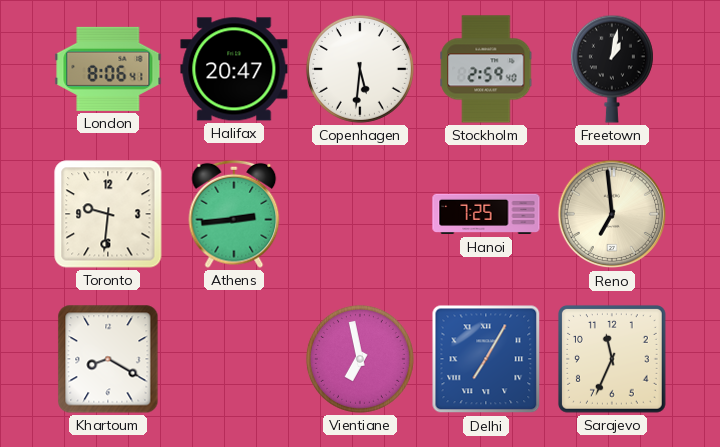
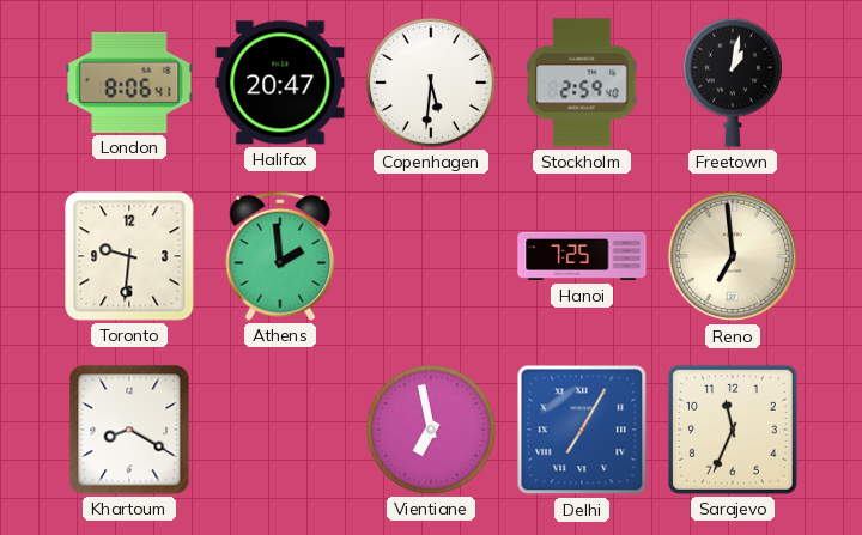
Athens: 2:44 -> 1:59
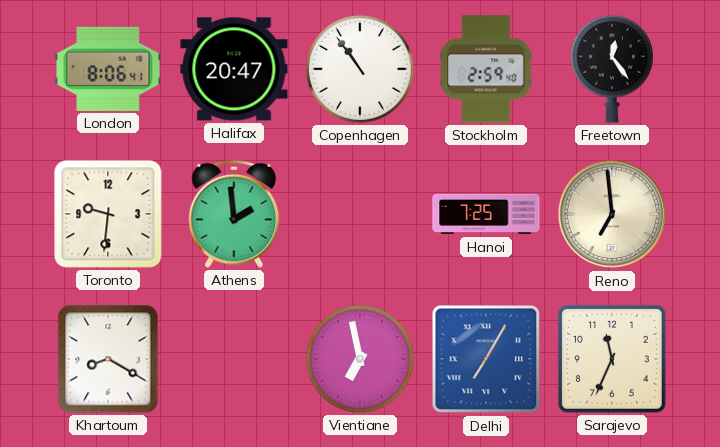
Copenhagen: 5:31 -> 10:54
Freetown: 1:02 -> 12:24
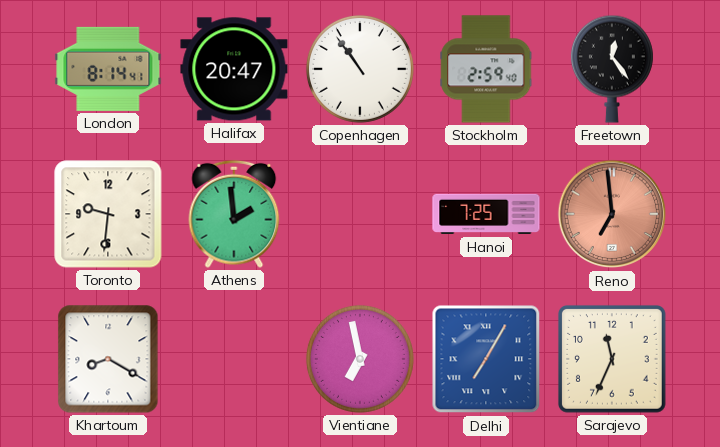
London: 8:06 -> 8:14
Reno dial: cream -> salmon
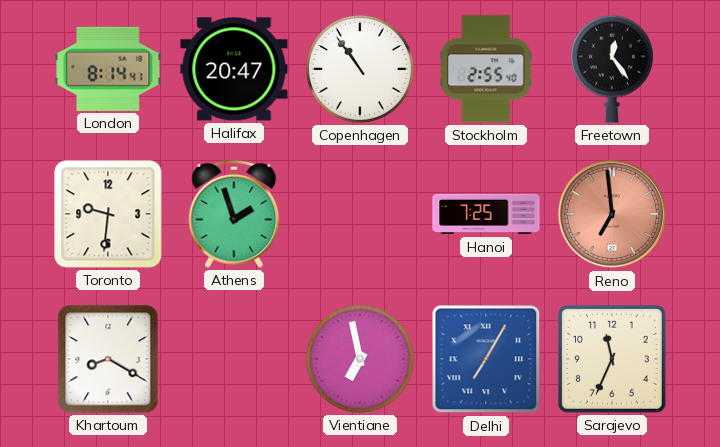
Stockholm: 2:59 -> 2:55
Athens: 1:59 -> 1:57
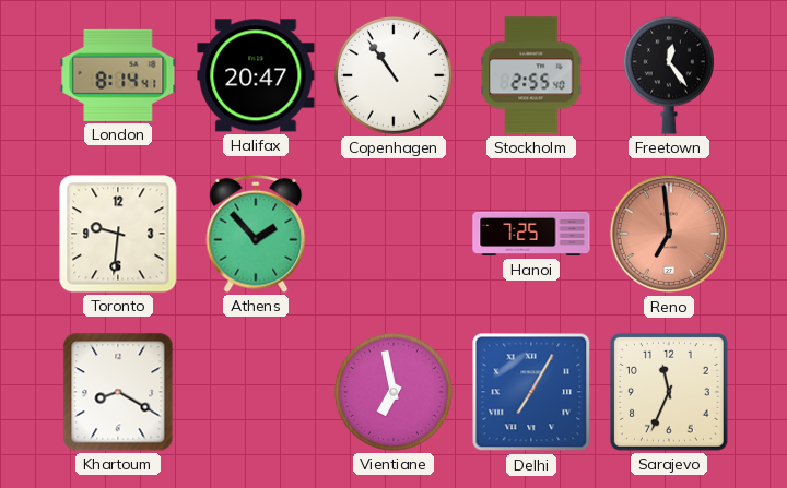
Athens: 1:57 -> 1:53
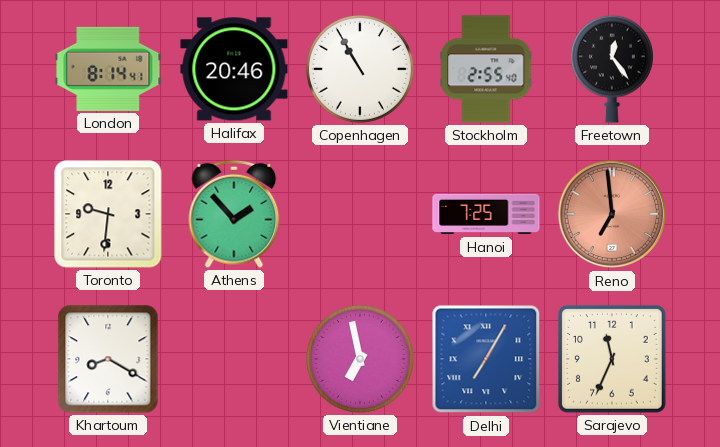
Halifax: 20:47 -> 20:46
Copenhagen: 10:54 -> 10:55
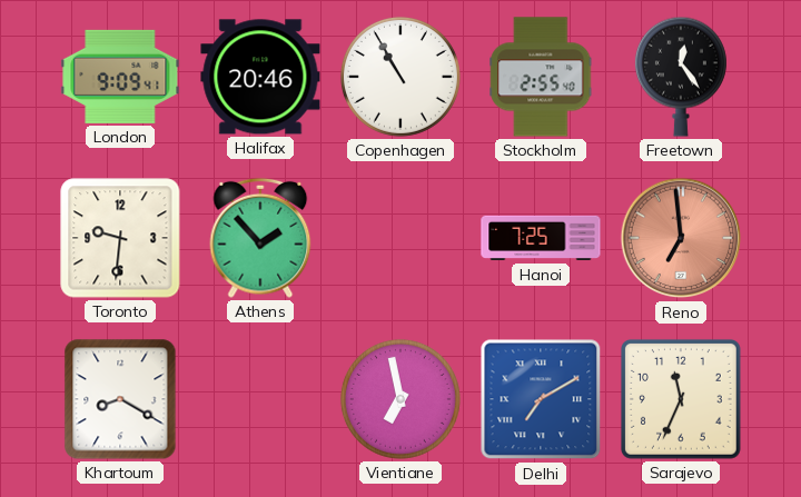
London: 8:14 -> 9:09
Delhi: 7:05 -> 7:10
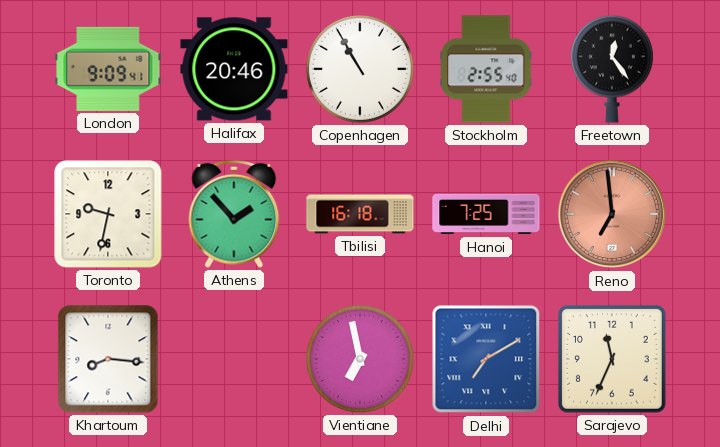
Toronto: 9:31 -> 9:32
Tbilisi: none -> 16:18
Khartoum: 8:20 -> 8:16
